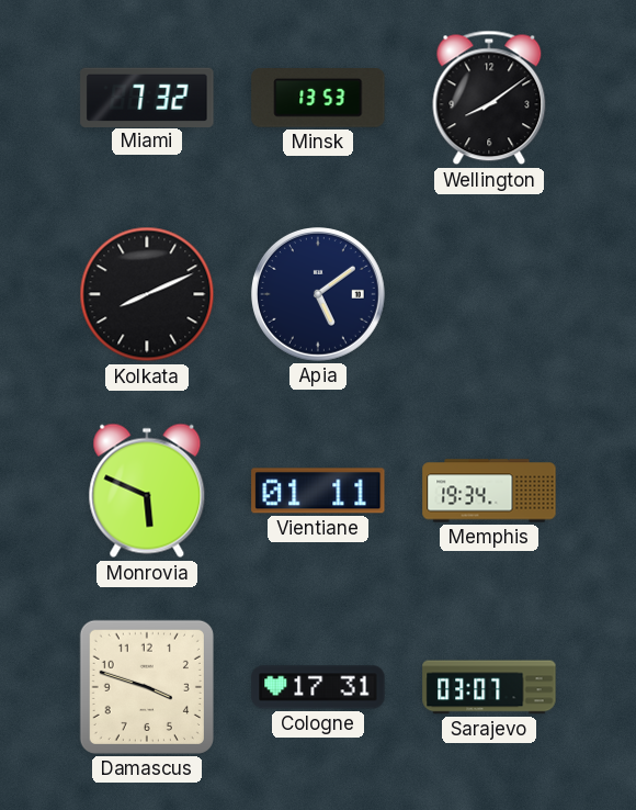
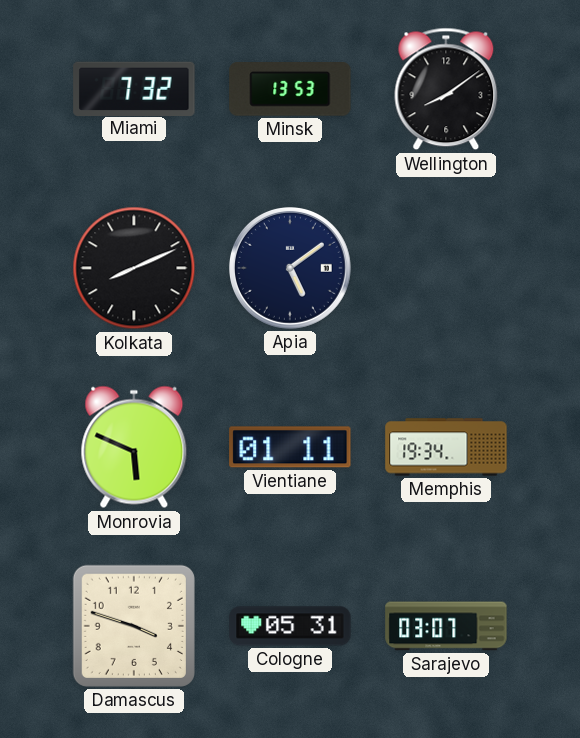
Cologne: 17:31 -> 05:31
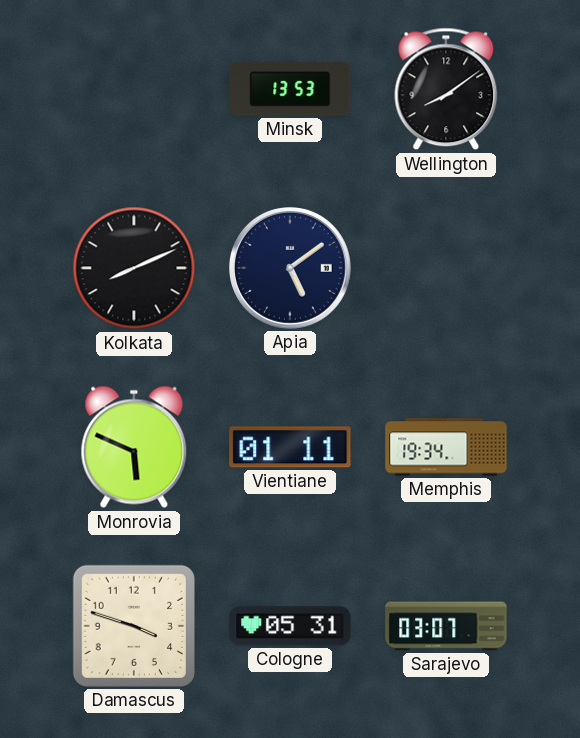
Miami: 7:32 -> none
